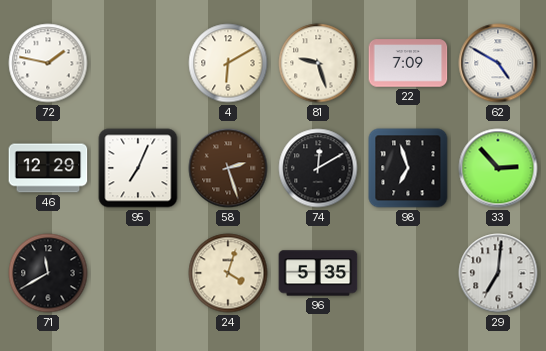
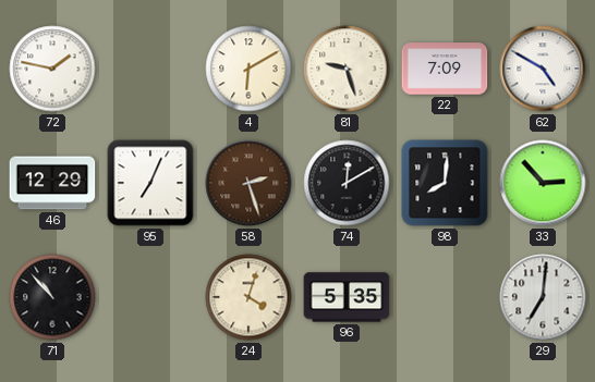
98: 6:57 -> 8:01
71: 11:40 -> 10:53
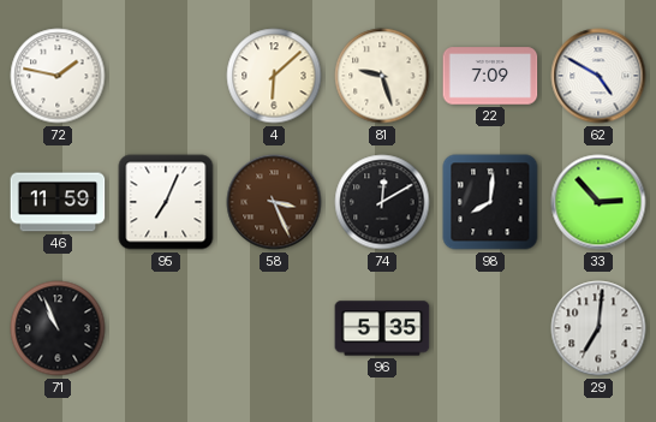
4: 6:10 -> 6:08
46: 12:29 -> 11:59
58: 2:27 -> 3:26
71: 10:53 -> 10:56
24: 4:03 -> none
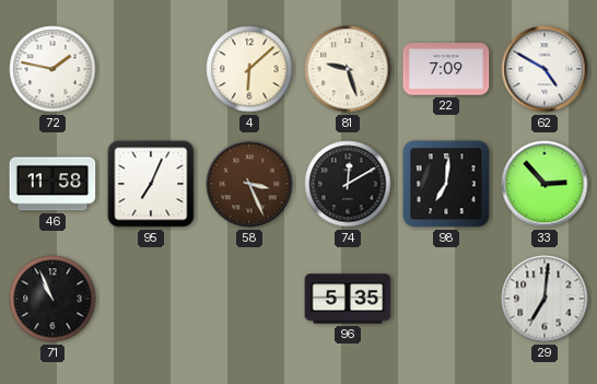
46: 11:59 -> 11:58
98: 8:01 -> 7:01
